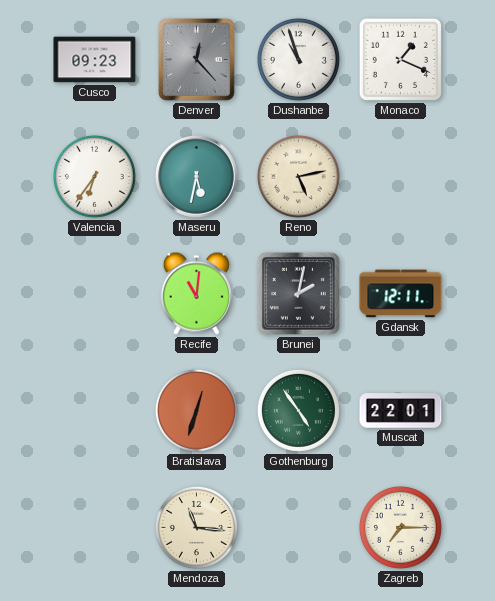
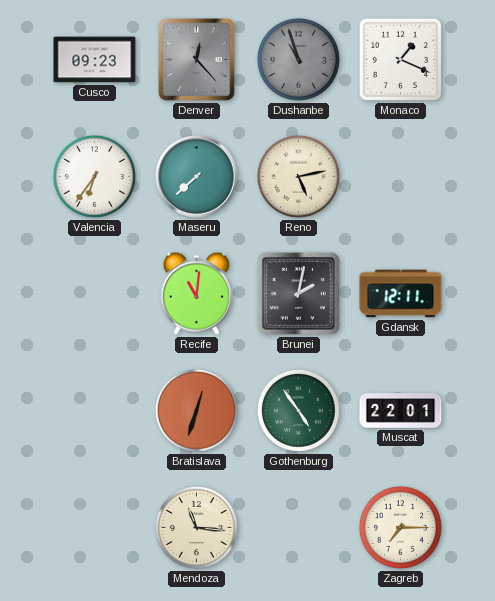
Dushanbe dial: white -> grey
Maseru: 5:32 -> 7:38
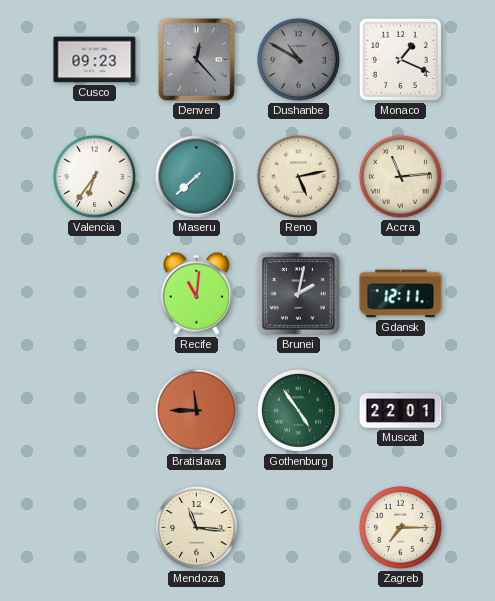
Dushanbe: 10:57 -> 10:50
Accra: none -> 11:14
Bratislava: 12:33 -> 11:45
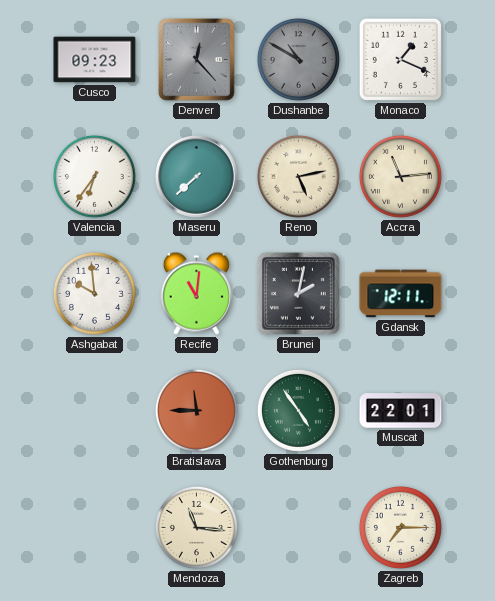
Ashgabat: none -> 9:59
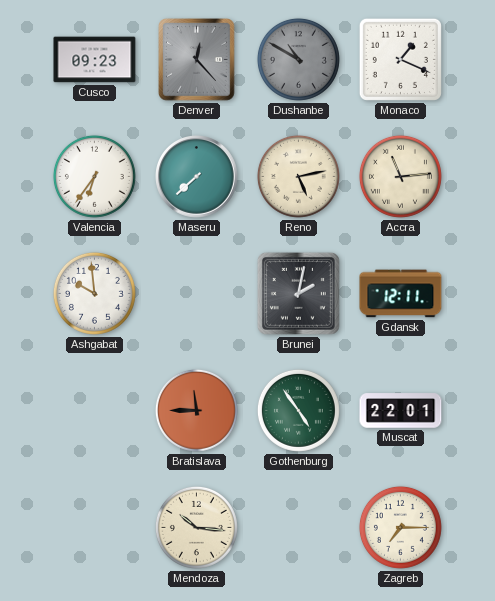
Recife: 11:01 -> none
Mendoza: 11:16 -> 10:16
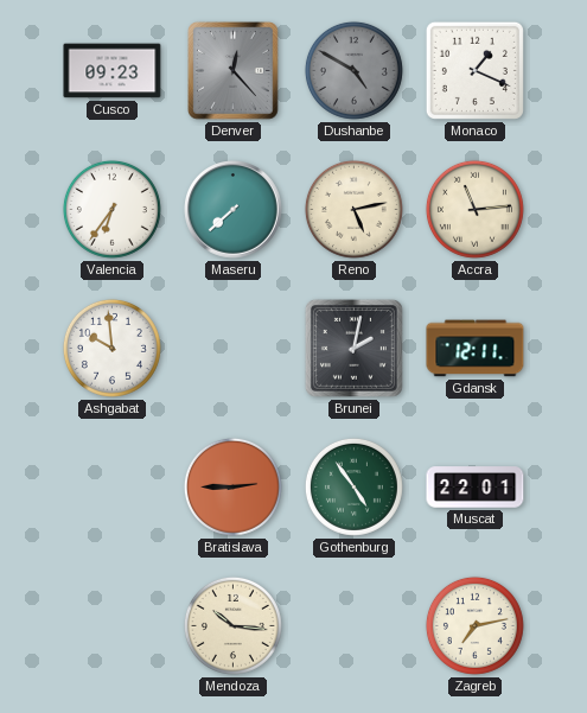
Dushanbe: 10:50 -> 4:50
Bratislava: 11:45 -> 2:45
Zagreb: 7:15 -> 7:13
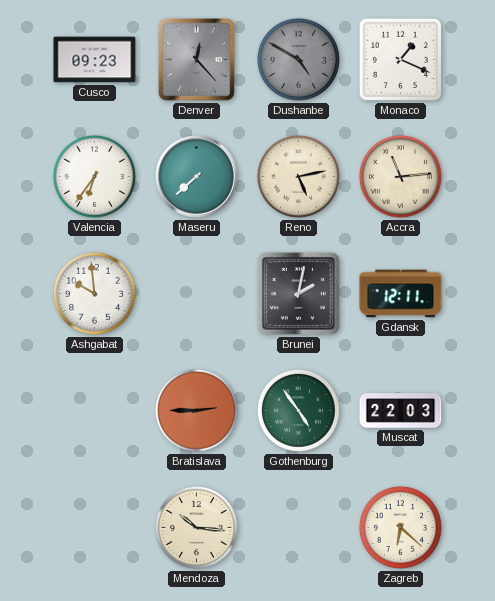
Muscat: 22:01 -> 22:03
Zagreb: 7:13 -> 6:22
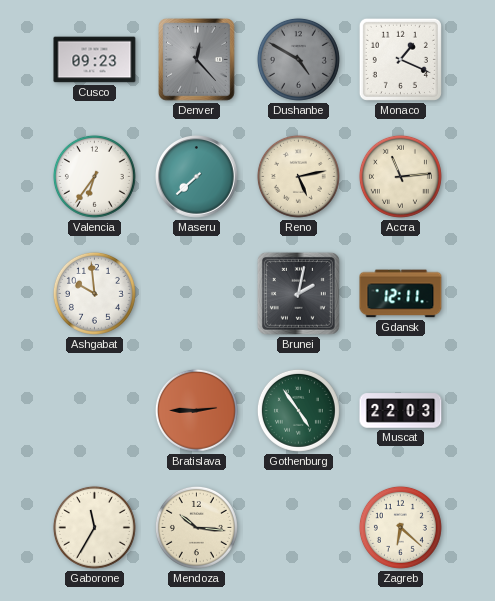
Gaborone: none -> 11:35
